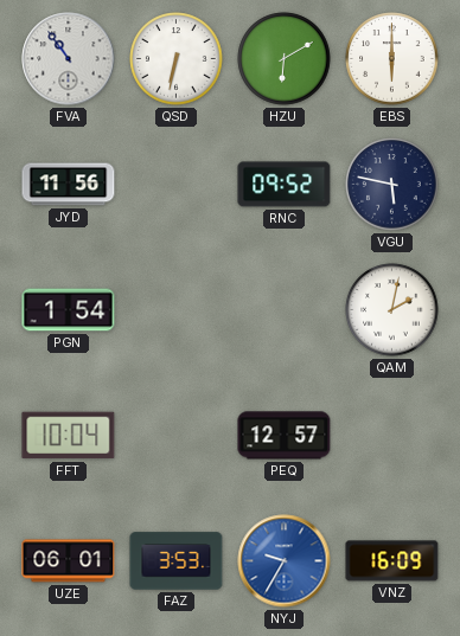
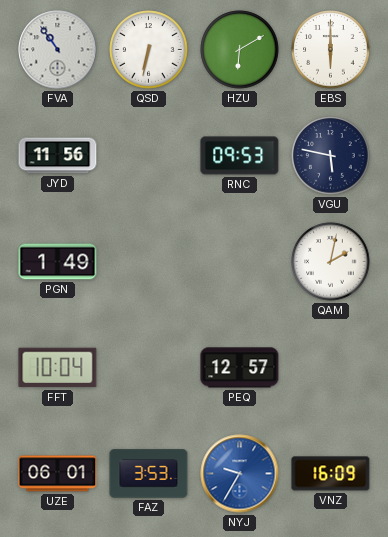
RNC: 09:52 -> 09:53
PGN: 1:54 -> 1:49
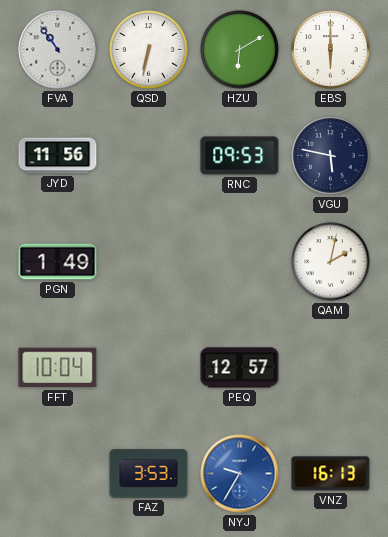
UZE: 06:01 -> none
VNZ: 16:09 -> 16:13
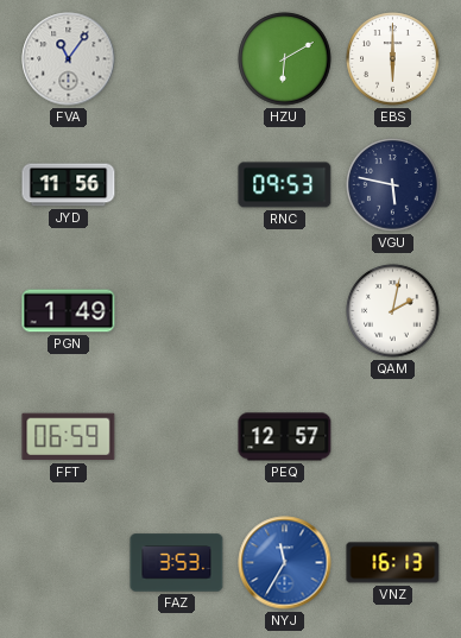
FVA: 10:54 -> 11:06
QSD: 6:32 -> none
FFT: 10:04 -> 06:59
NYJ: 9:35 -> 11:35
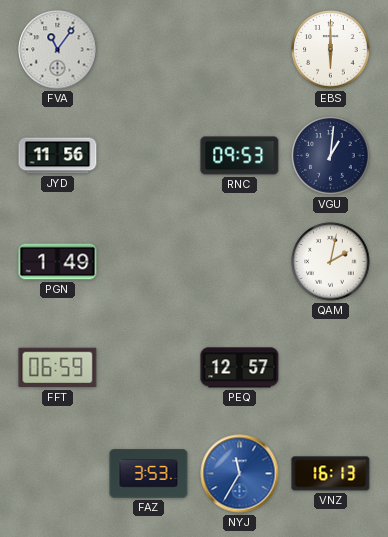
HZU: 6:10 -> none
VGU: 5:47 -> 1:01
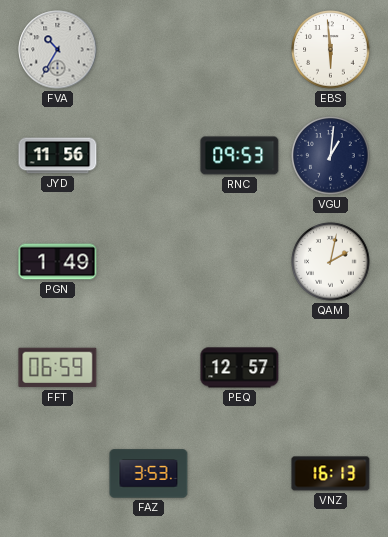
FVA: 11:06 -> 10:35
EBS: 6:00 -> 5:59
NYJ: 11:35 -> none
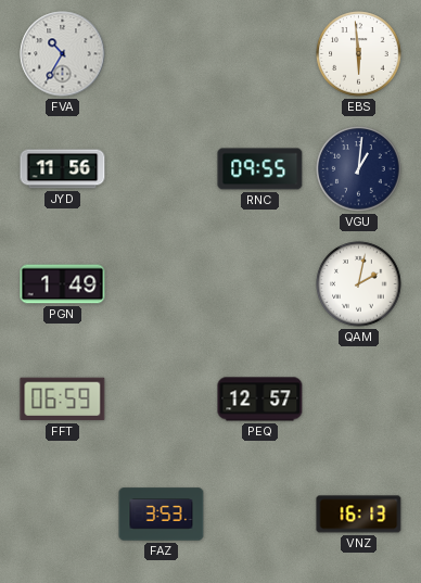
RNC: 09:53 -> 09:55
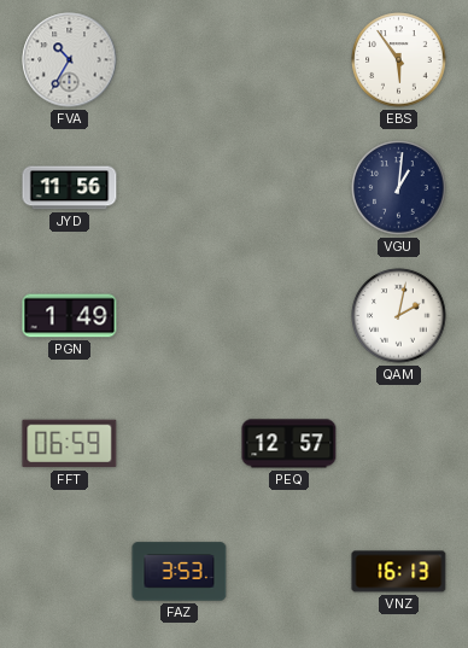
EBS: 5:59 -> 5:54
RNC: 09:55 -> none
